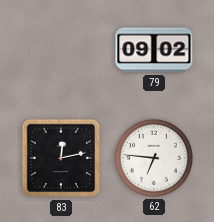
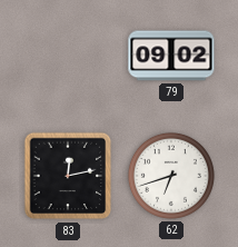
62: 6:46 -> 6:42
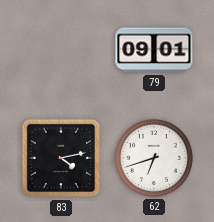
79: 09:02 -> 09:01
83: 12:13 -> 4:13
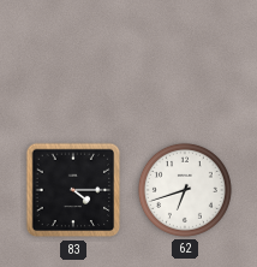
79: 09:01 -> none
83: 4:13 -> 4:15
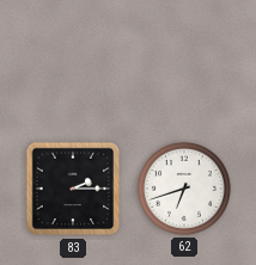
83: 4:15 -> 2:15
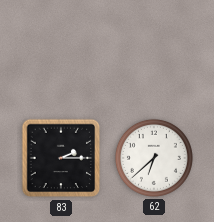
62: 6:42 -> 6:38
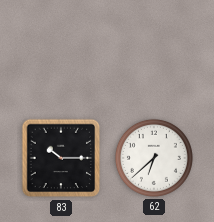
83: 2:15 -> 10:15
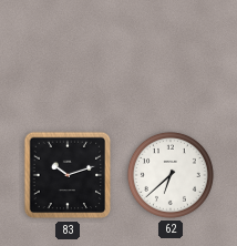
83: 10:15 -> 10:12
